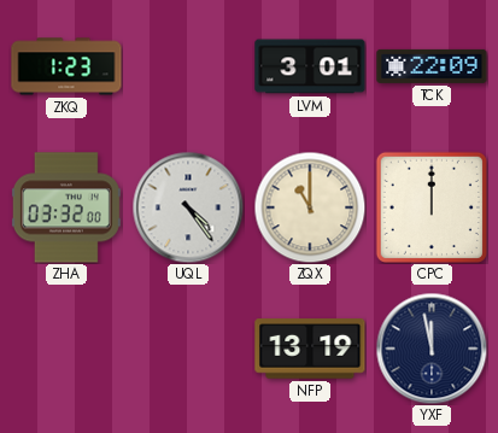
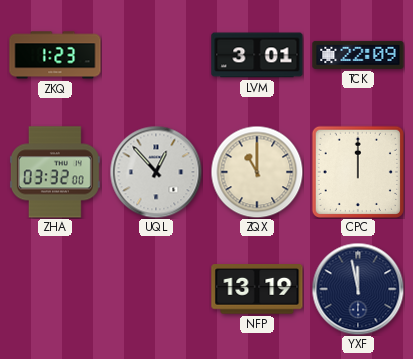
UQL: 4:24 -> 12:53
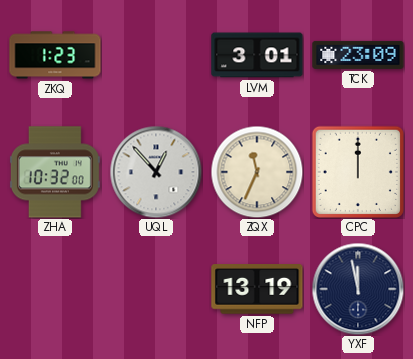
TCK: 22:09 -> 23:09
ZHA: 03:32 -> 10:32
ZQX: 11:00 -> 11:34
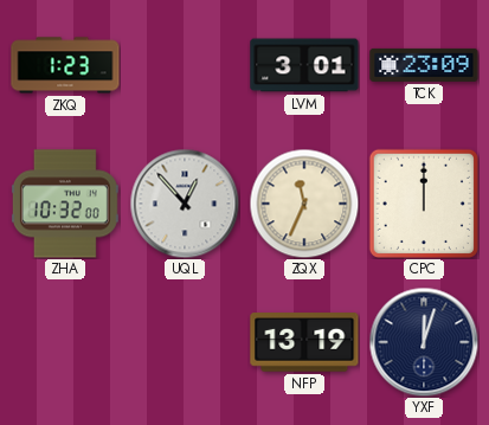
YXF: 11:58 -> 12:03
